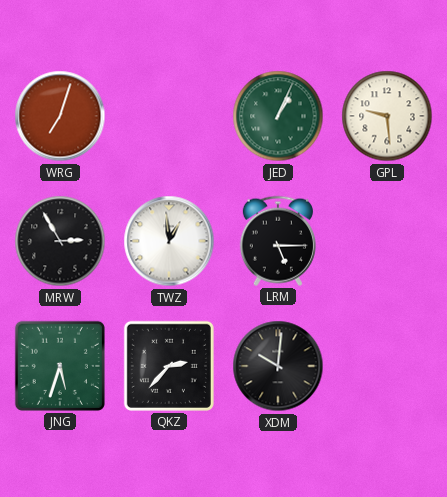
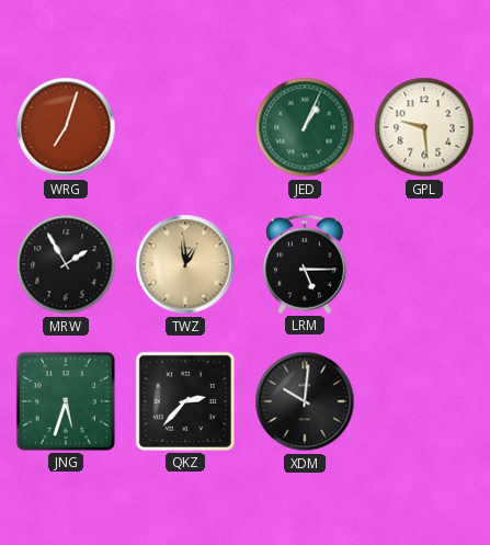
MRW: 2:55 -> 1:55
TWZ dial: white -> champagne
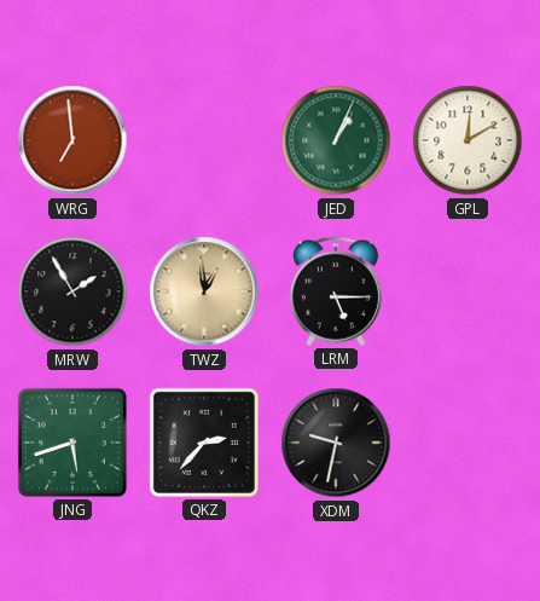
WRG: 7:03 -> 6:59
GPL: 9:29 -> 12:10
JNG: 5:33 -> 5:42
XDM: 10:01 -> 9:32
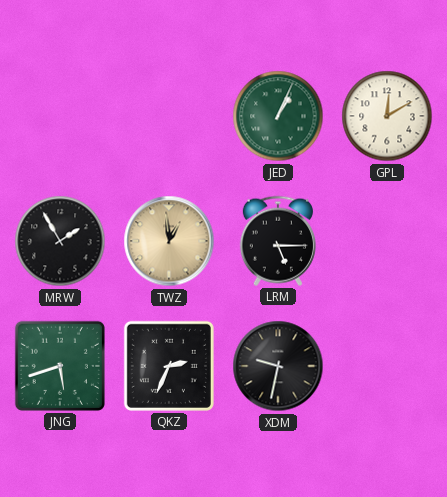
WRG: 6:59 -> none
QKZ: 2:37 -> 2:34
